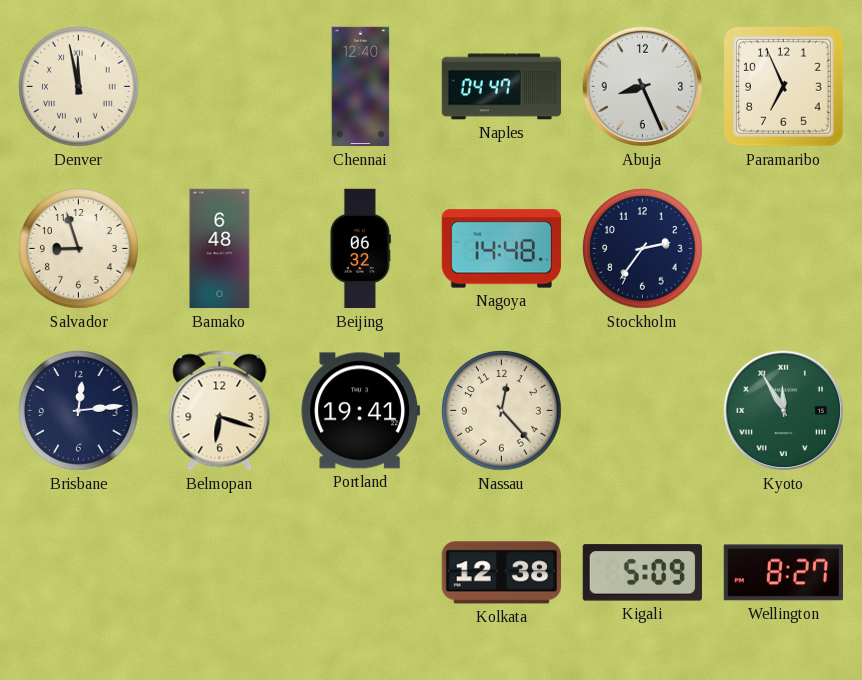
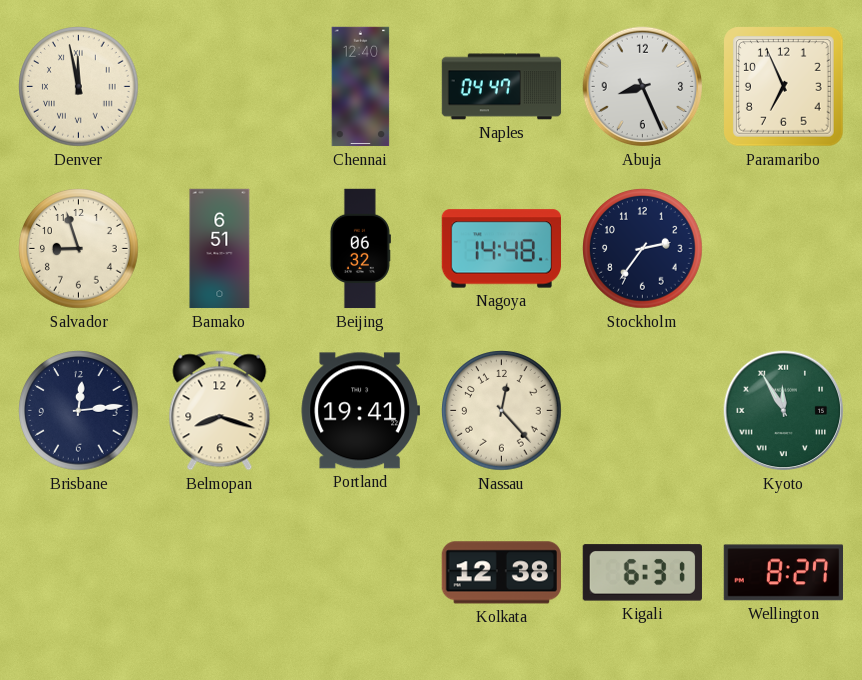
Bamako: 6:48 -> 6:51
Belmopan: 6:18 -> 8:18
Kigali: 5:09 -> 6:31
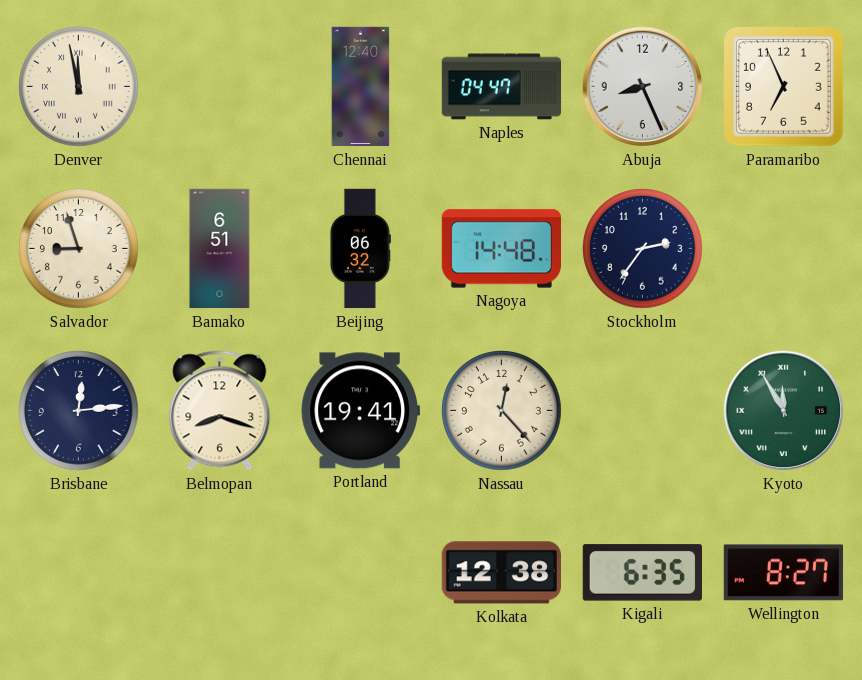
Kigali: 6:31 -> 6:35
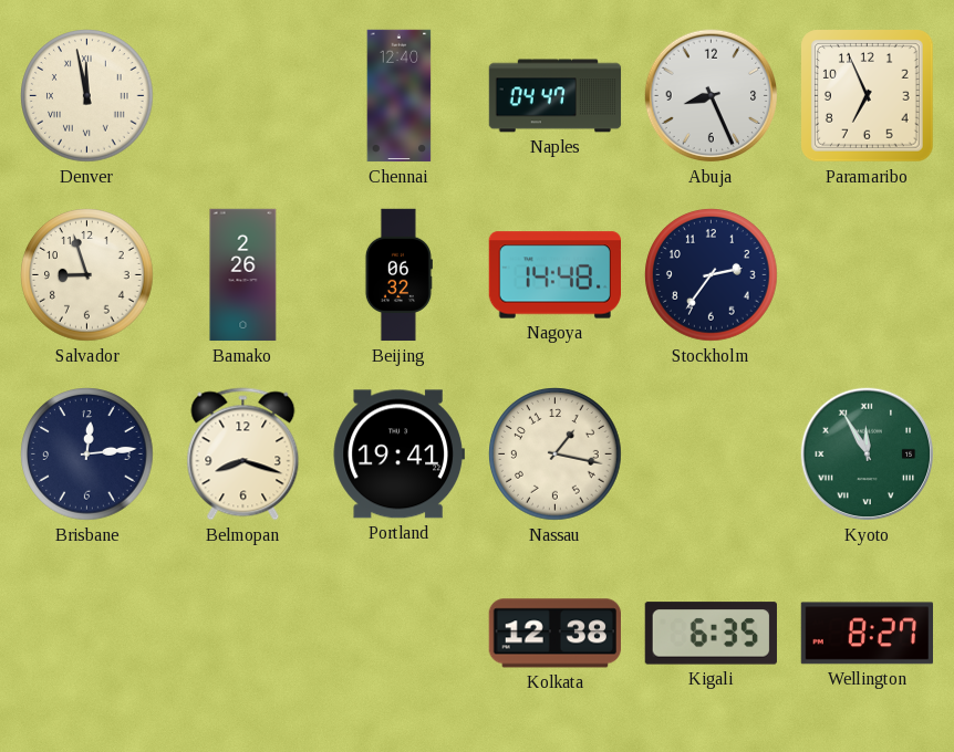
Bamako: 6:51 -> 2:26
Nassau: 12:23 -> 1:17
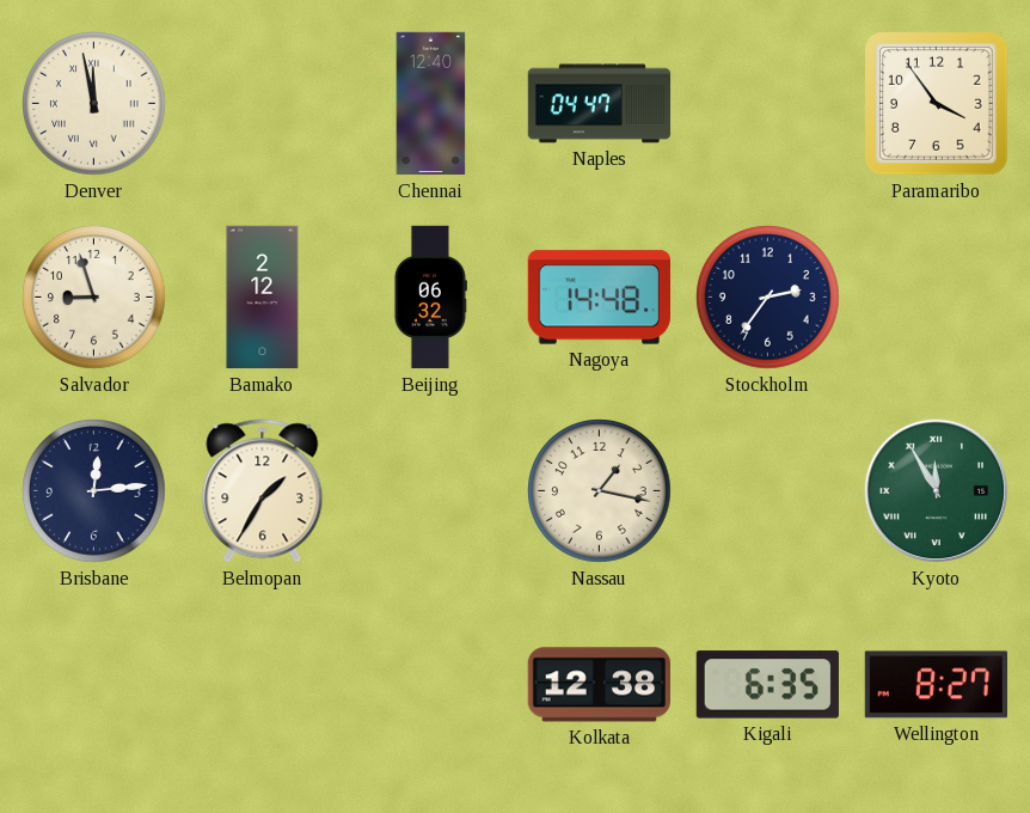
Abuja: 8:26 -> none
Paramaribo: 6:56 -> 3:54
Bamako: 2:26 -> 2:12
Belmopan: 8:18 -> 1:35
Portland: 19:41 -> none
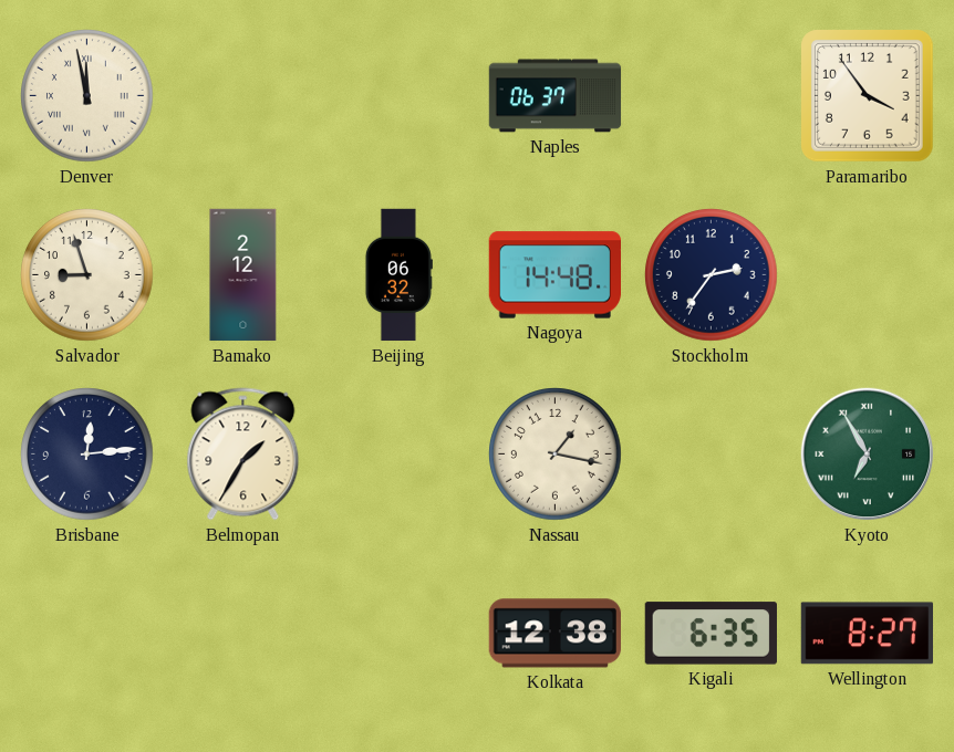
Chennai: 12:40 -> none
Naples: 04:47 -> 06:37
Kyoto: 11:55 -> 6:55
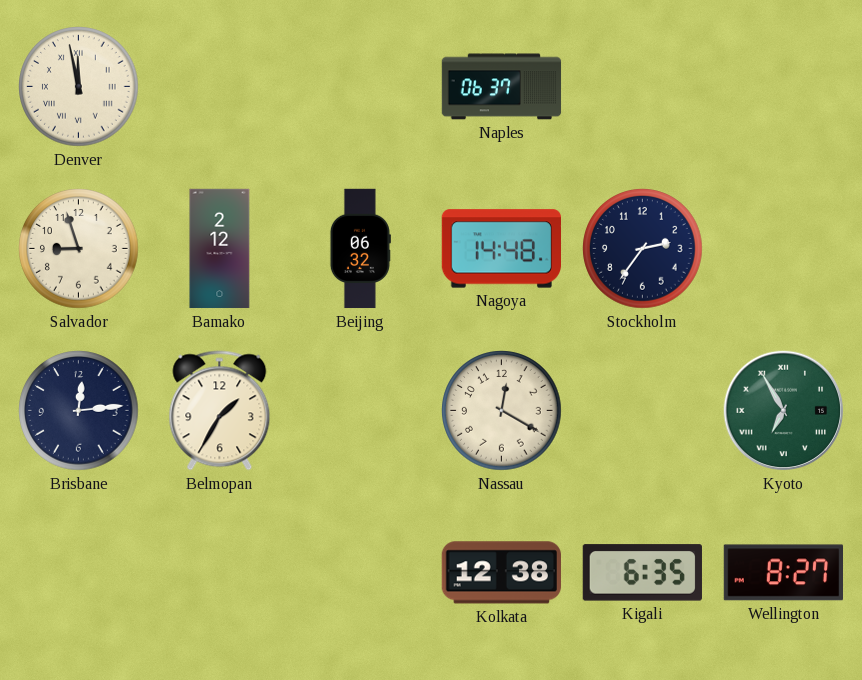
Paramaribo: 3:54 -> none
Nassau: 1:17 -> 12:20
